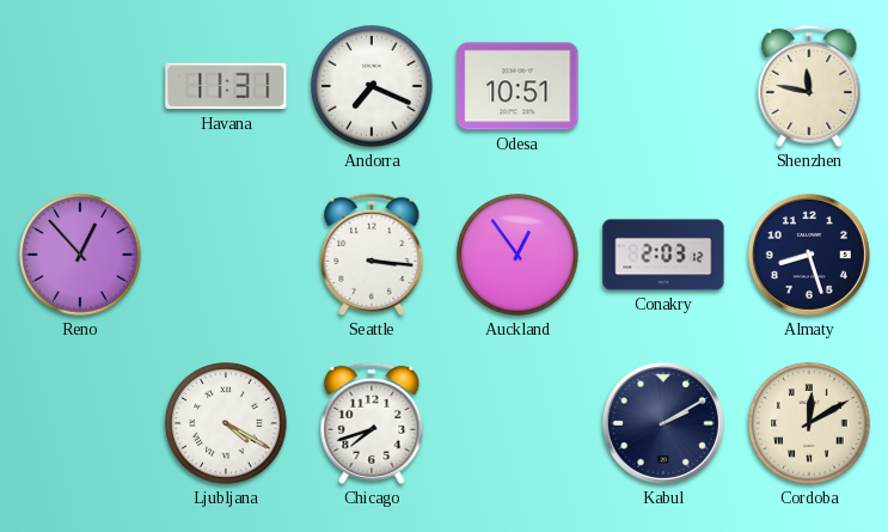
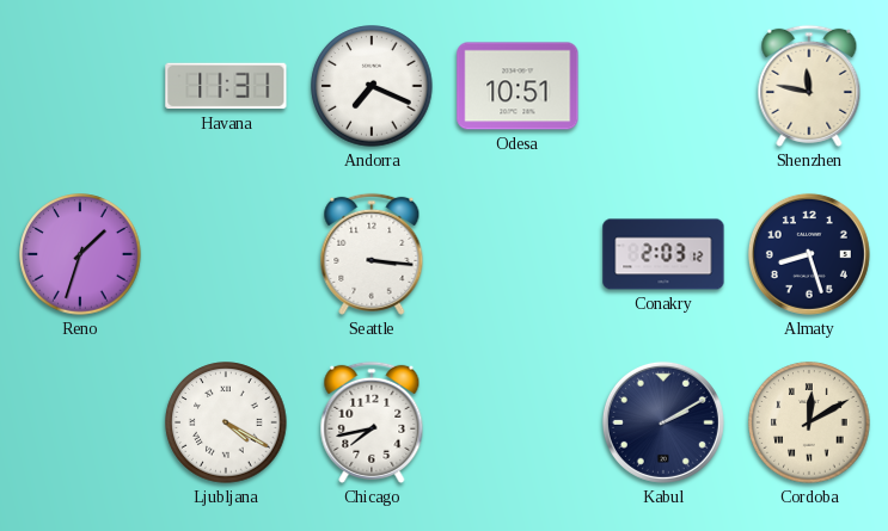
Reno: 12:53 -> 1:33
Auckland: 12:54 -> none
Chicago: 7:42 -> 7:43
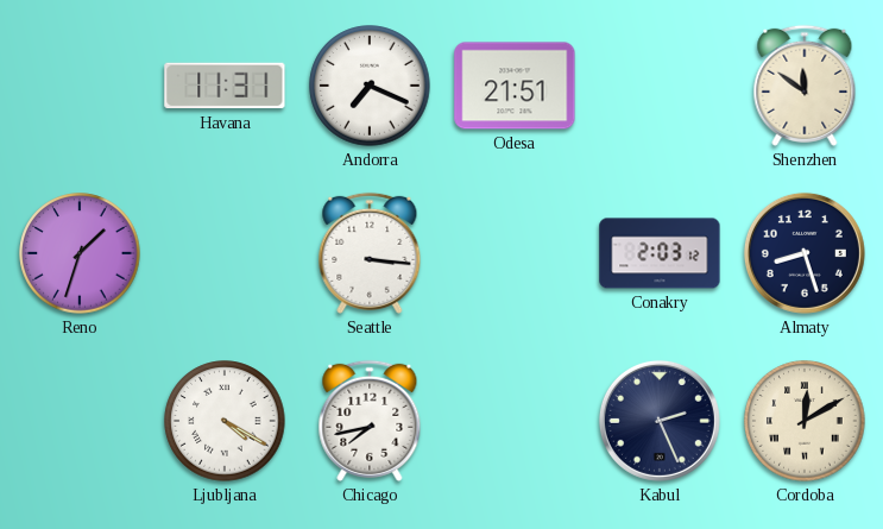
Odesa: 10:51 -> 21:51
Shenzhen: 11:47 -> 11:51
Kabul: 2:10 -> 2:26
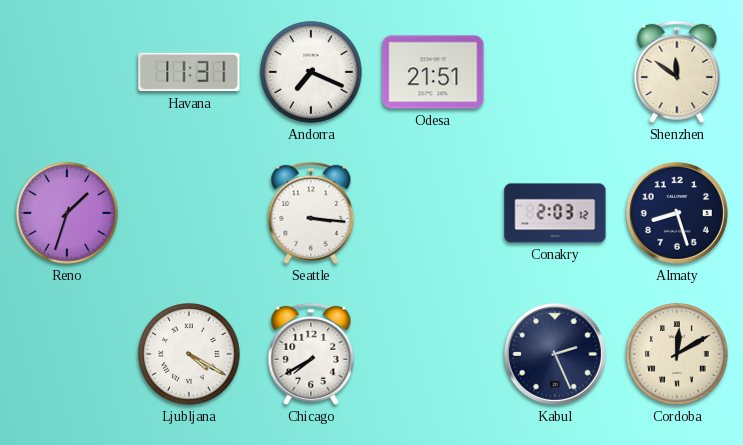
Chicago: 7:43 -> 7:40
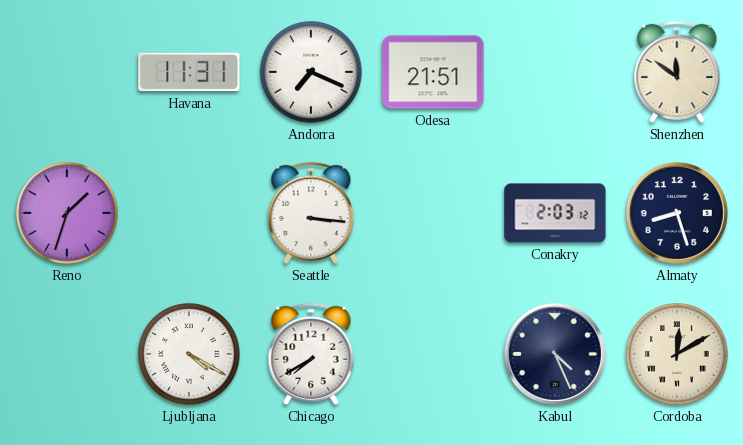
Kabul: 2:26 -> 4:26
